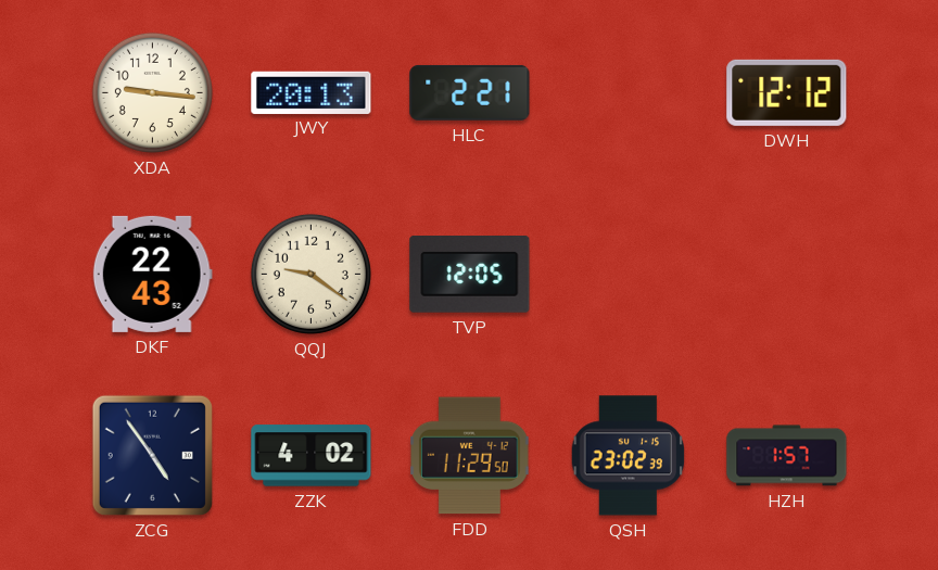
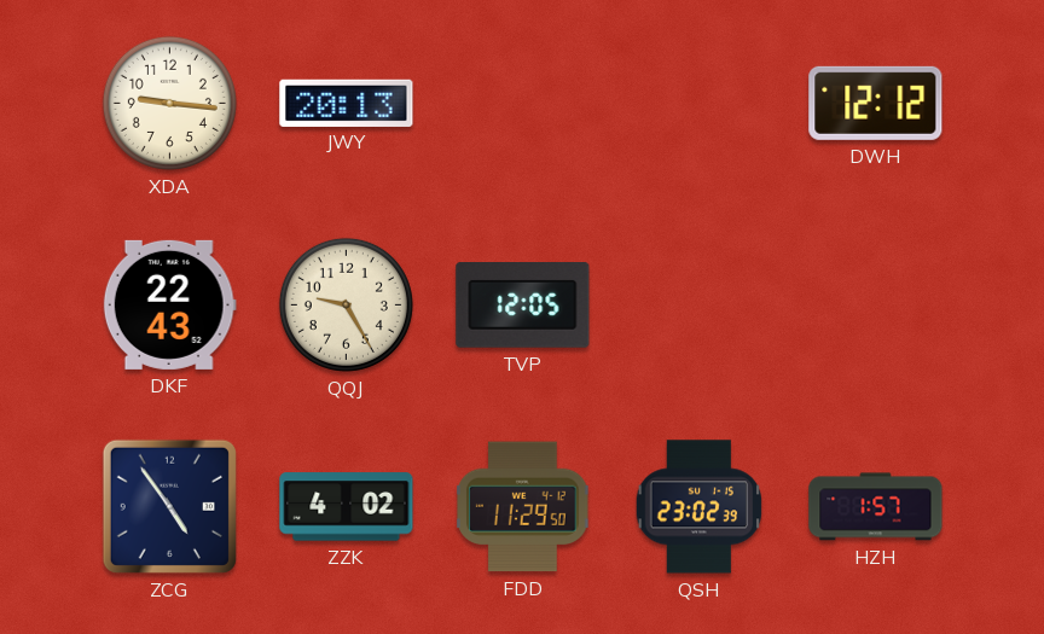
HLC: 2:21 -> none
QQJ: 9:21 -> 9:25
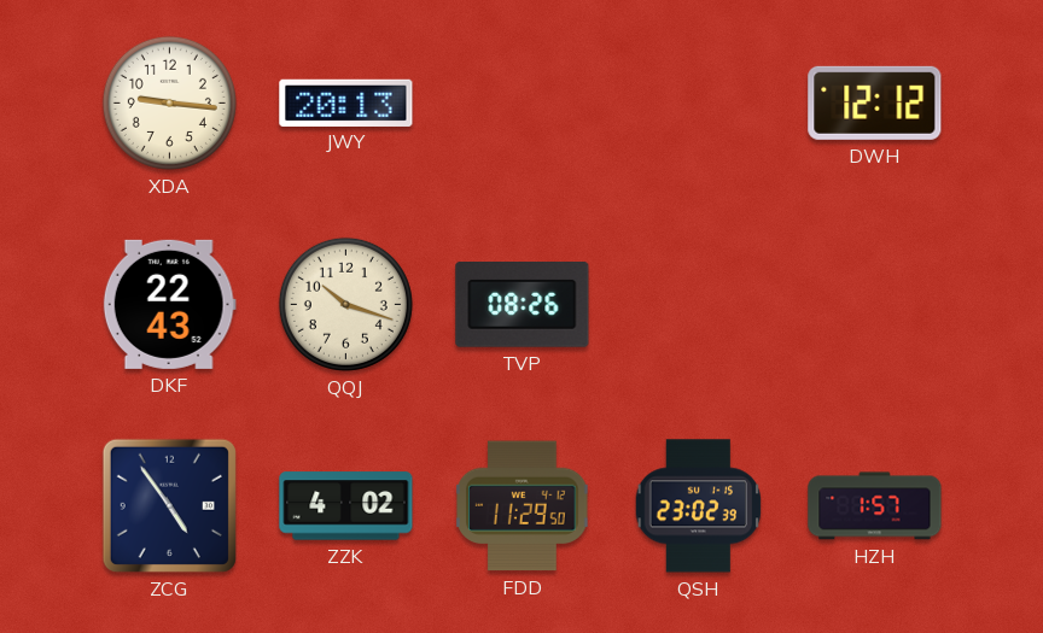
QQJ: 9:25 -> 10:18
TVP: 12:05 -> 08:26
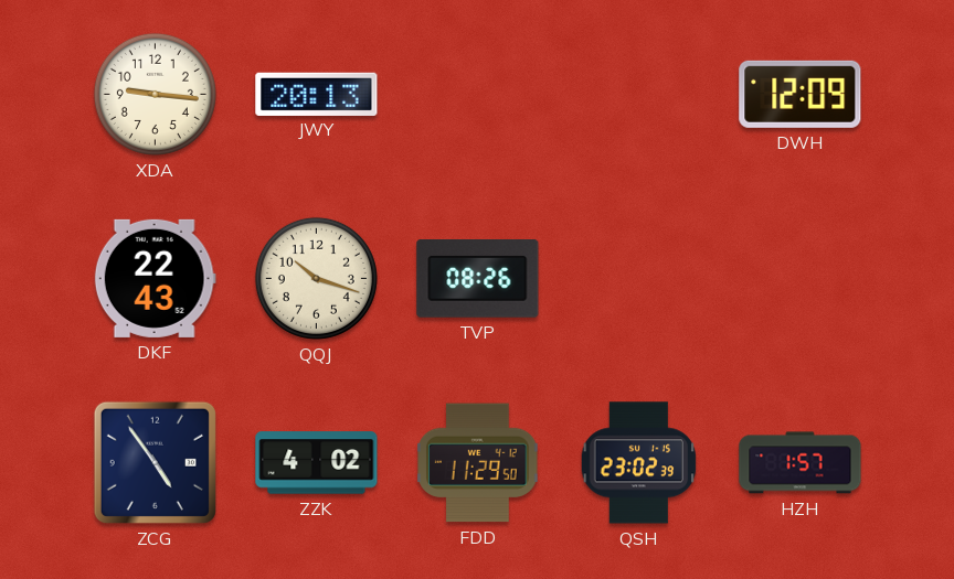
DWH: 12:12 -> 12:09
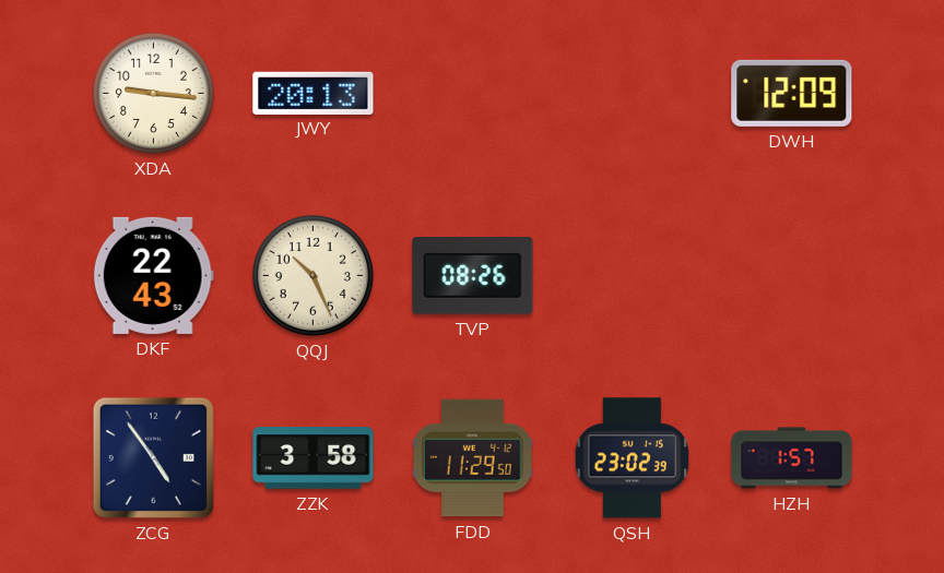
QQJ: 10:18 -> 10:26
ZZK: 4:02 -> 3:58
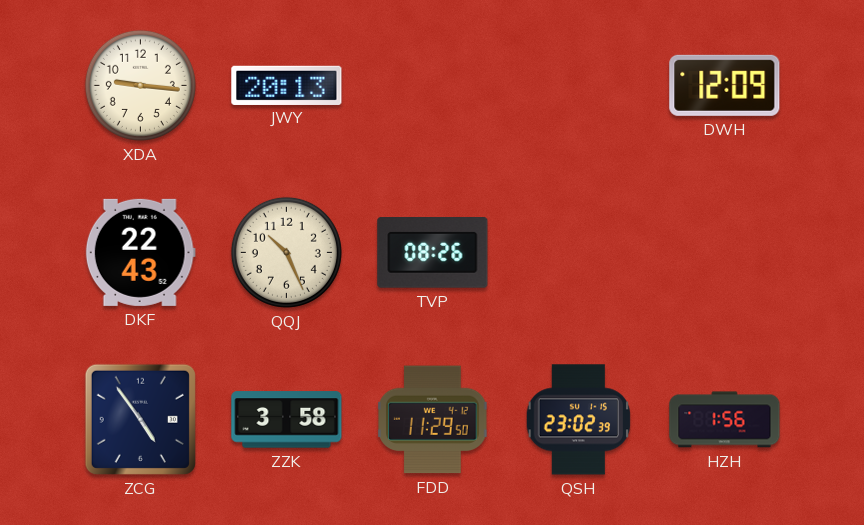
HZH: 1:57 -> 1:56
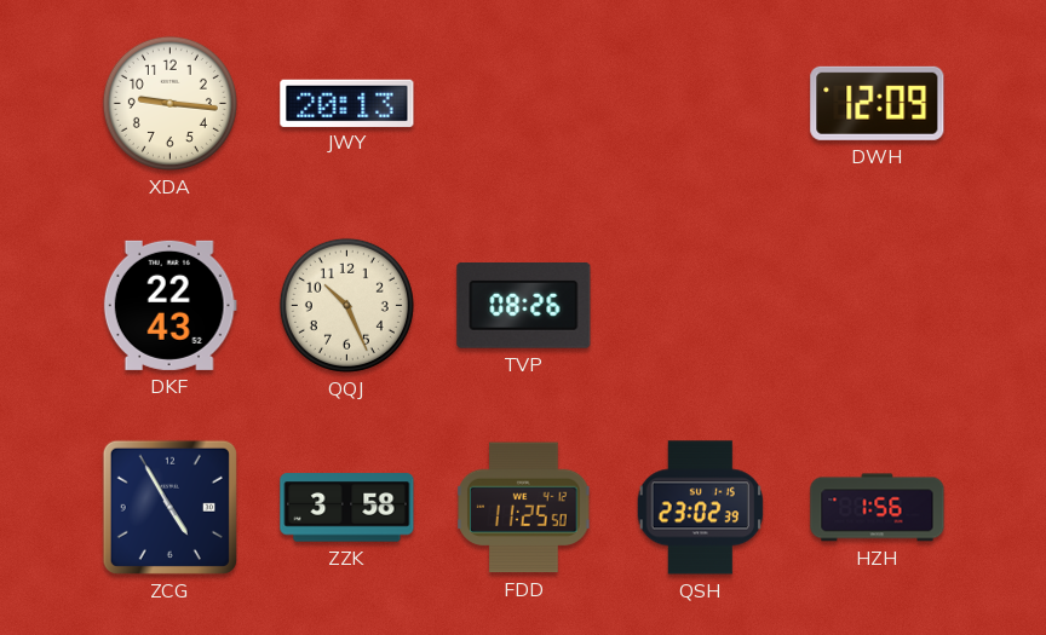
ZCG: 4:54 -> 4:55
FDD: 11:29 -> 11:25
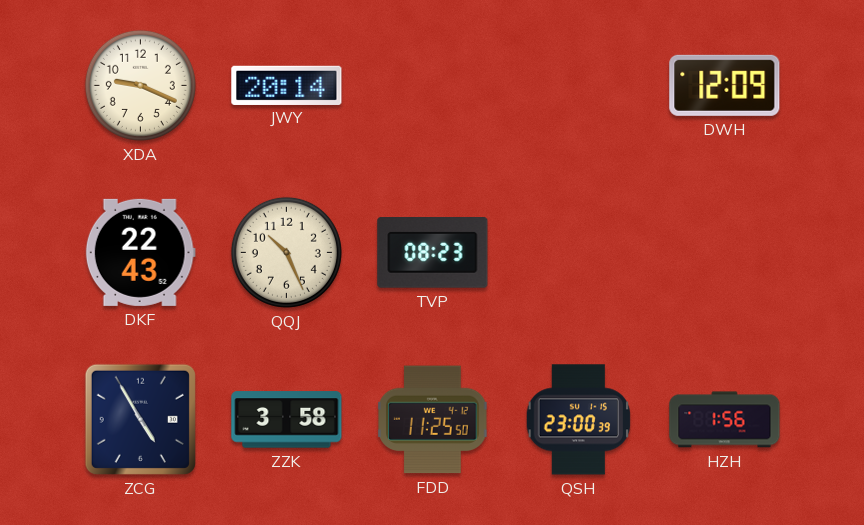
XDA: 9:16 -> 9:19
JWY: 20:13 -> 20:14
TVP: 08:26 -> 08:23
QSH: 23:02 -> 23:00
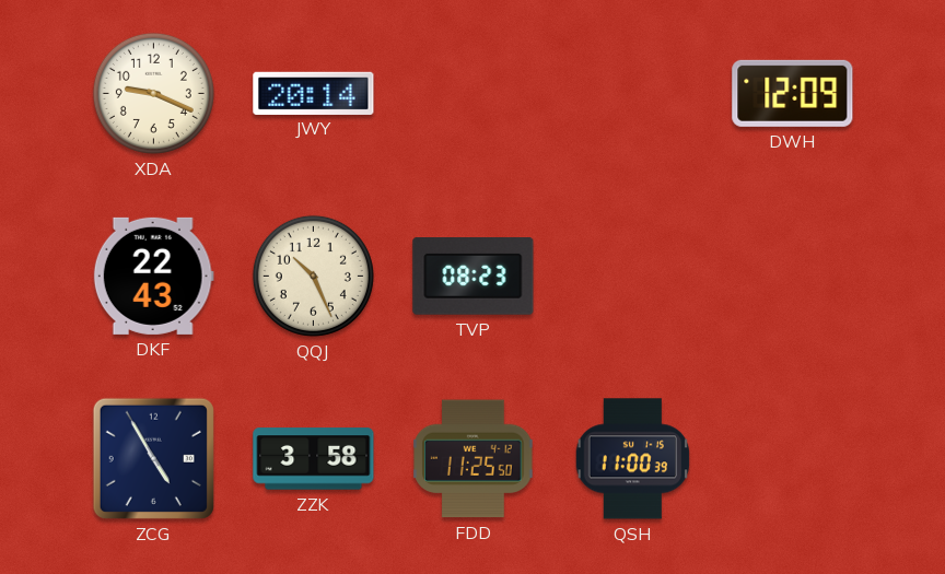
QSH: 23:00 -> 11:00
HZH: 1:56 -> none
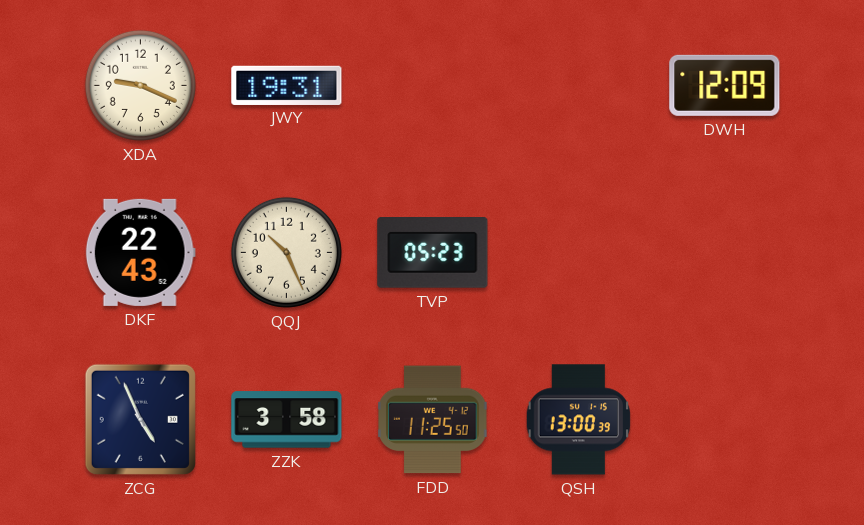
JWY: 20:14 -> 19:31
TVP: 08:23 -> 05:23
ZCG: 4:55 -> 4:56
QSH: 11:00 -> 13:00
